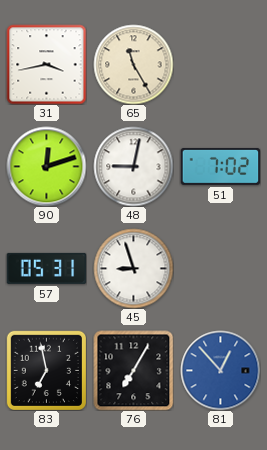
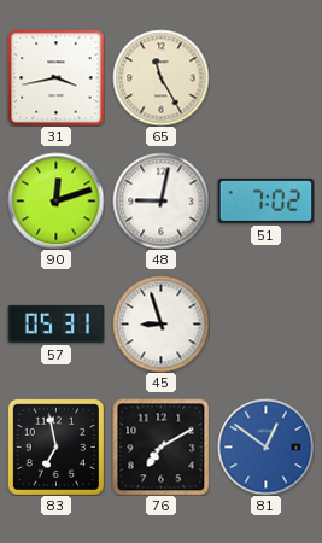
76: 7:05 -> 7:10
81: 12:53 -> 12:51
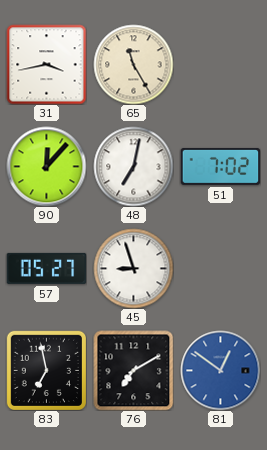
90: 12:12 -> 12:07
48: 9:02 -> 7:02
57: 05:31 -> 05:27
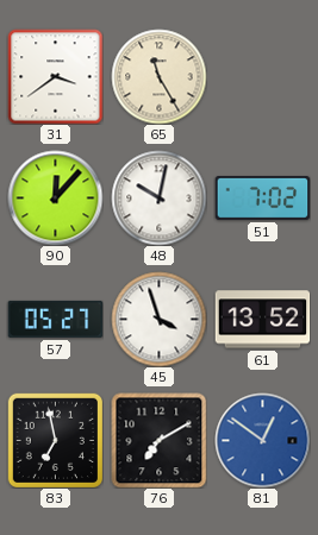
31: 3:43 -> 3:39
48: 7:02 -> 10:02
45: 8:57 -> 3:57
61: none -> 13:52
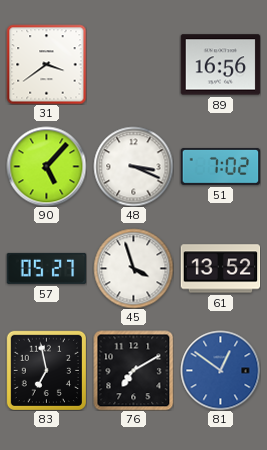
65: 11:25 -> none
89: none -> 16:56
90: 12:07 -> 5:07
48: 10:02 -> 3:19
